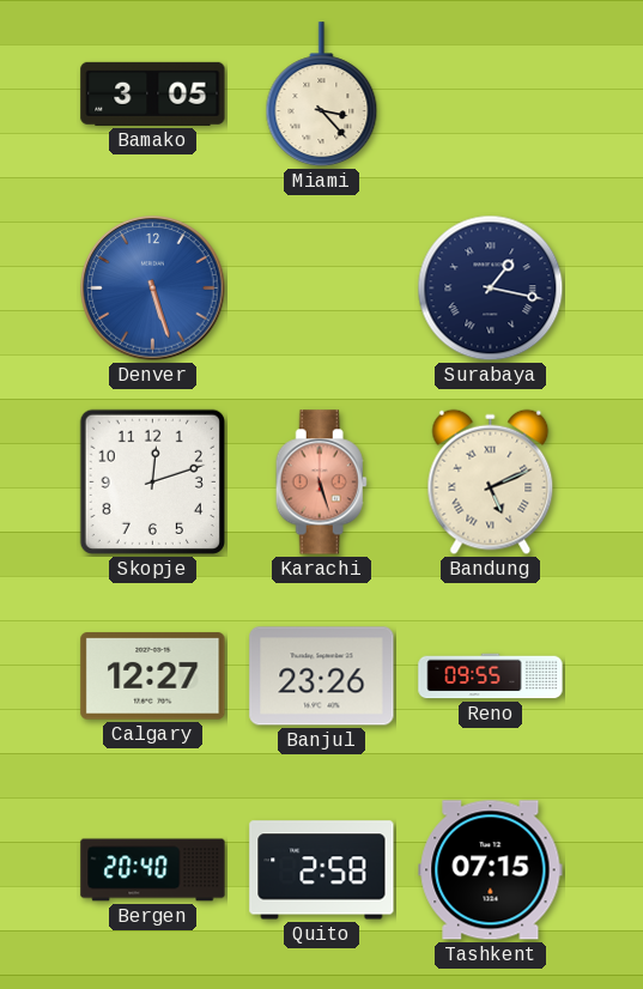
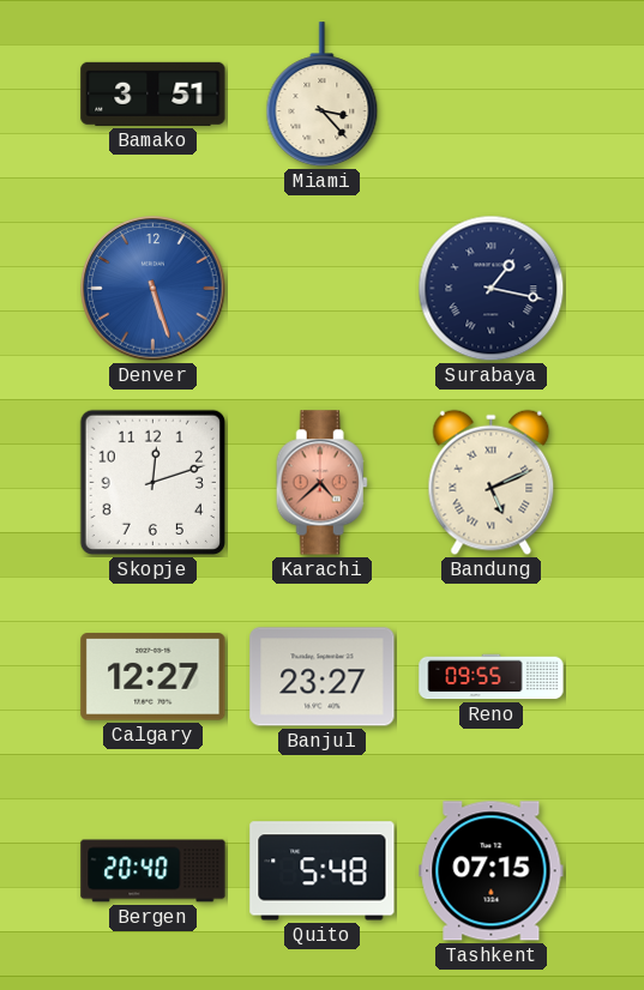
Bamako: 3:05 -> 3:51
Karachi: 5:27 -> 4:38
Banjul: 23:26 -> 23:27
Quito: 2:58 -> 5:48
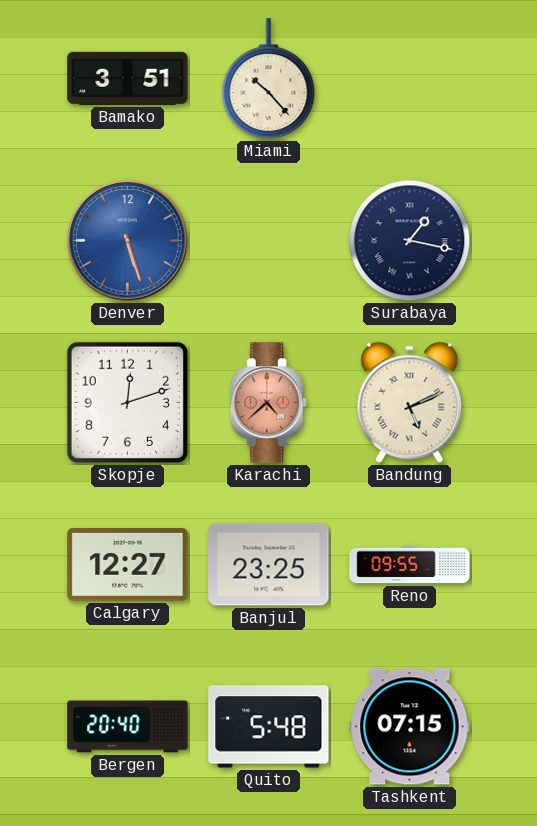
Miami: 3:23 -> 10:23
Banjul: 23:27 -> 23:25
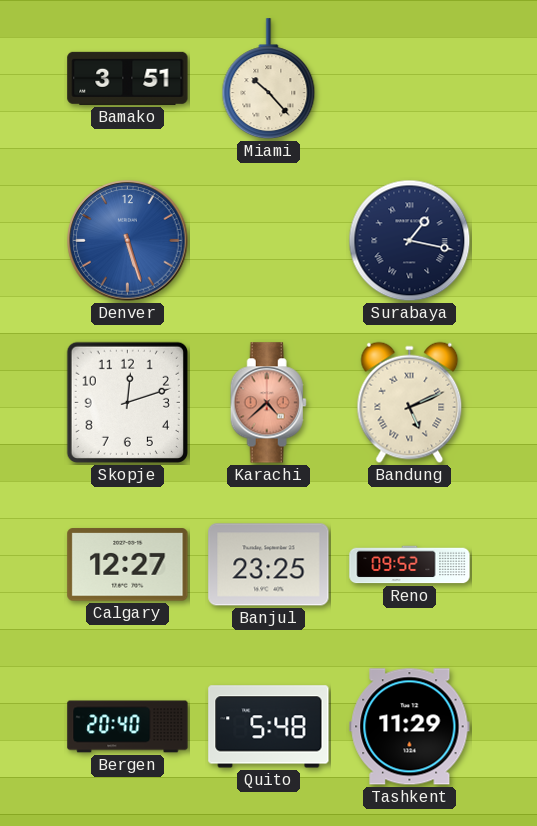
Reno: 09:55 -> 09:52
Tashkent: 07:15 -> 11:29
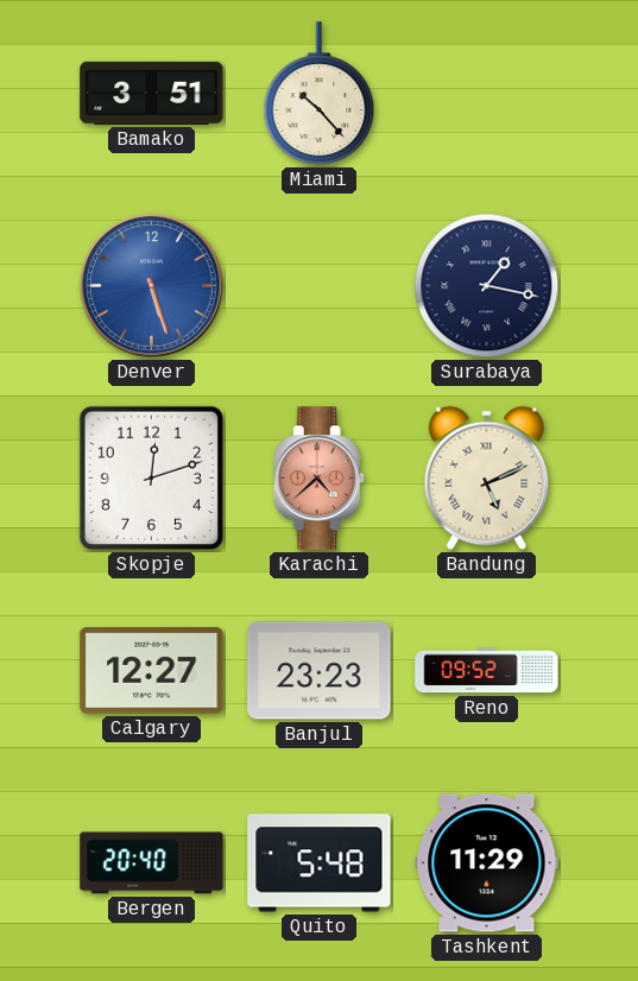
Banjul: 23:25 -> 23:23
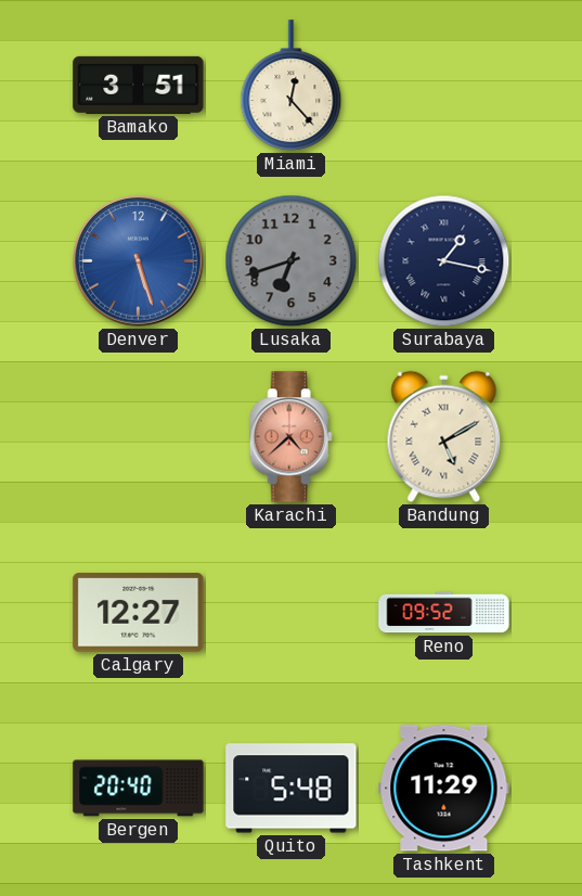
Miami: 10:23 -> 12:23
Lusaka: none -> 6:42
Skopje: 12:12 -> none
Bandung: 5:11 -> 5:10
Banjul: 23:23 -> none
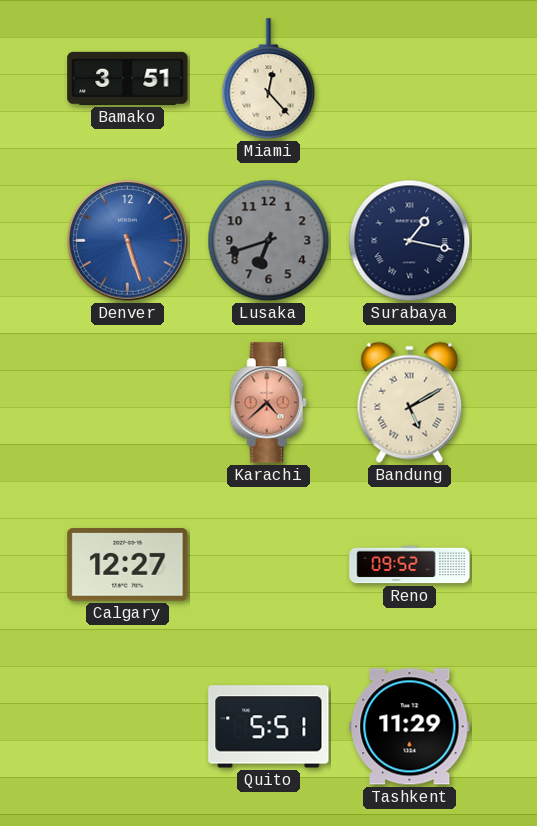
Bergen: 20:40 -> none
Quito: 5:48 -> 5:51
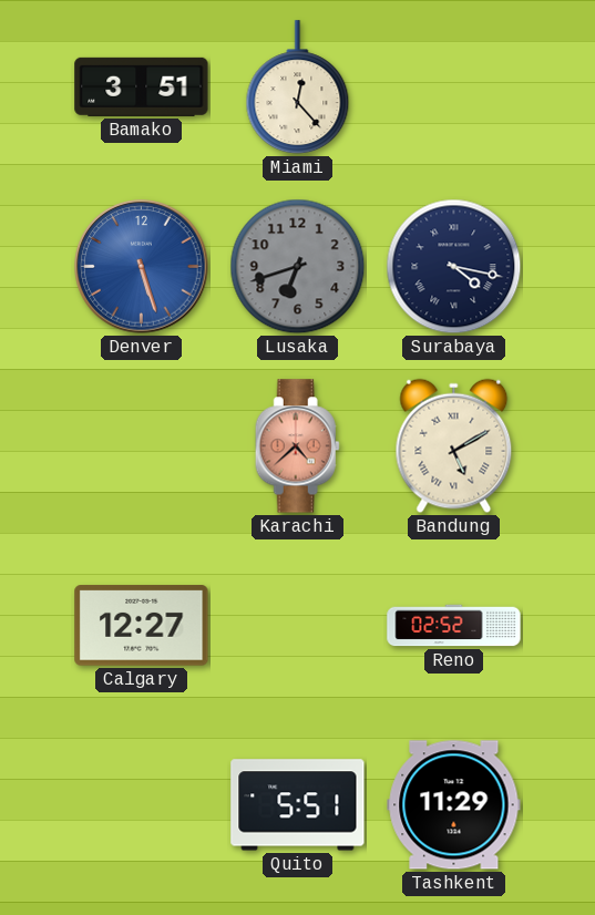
Surabaya: 1:17 -> 4:17
Reno: 09:52 -> 02:52
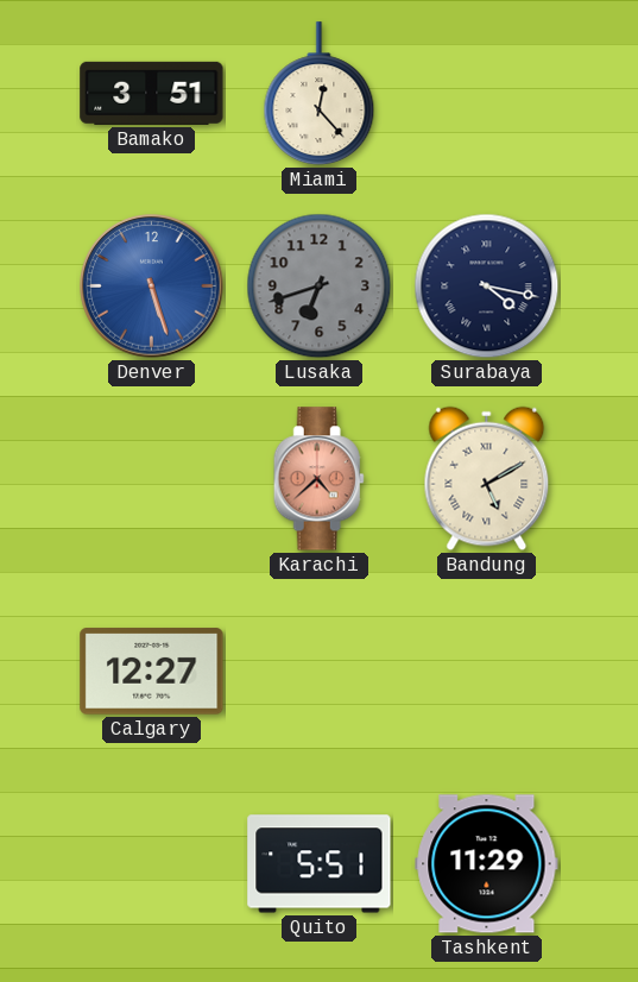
Reno: 02:52 -> none
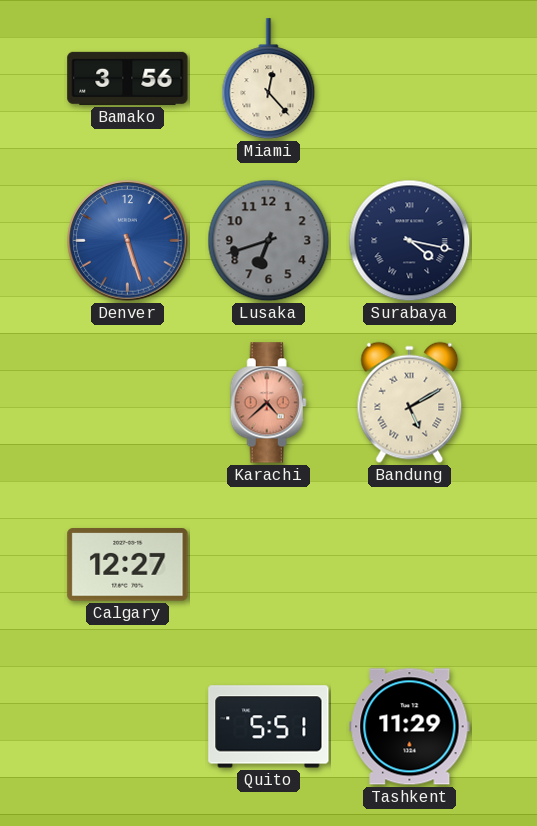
Bamako: 3:51 -> 3:56
